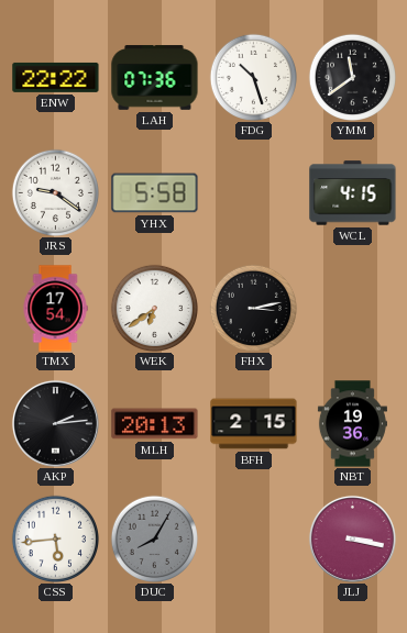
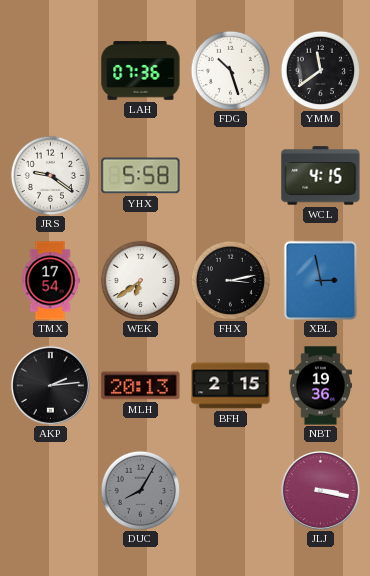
ENW: 22:22 -> none
XBL: none -> 2:58
CSS: 5:44 -> none
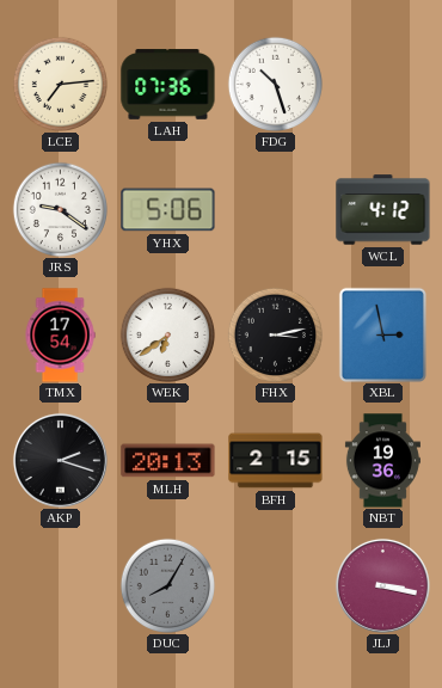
LCE: none -> 7:14
YMM: 11:39 -> none
YHX: 5:58 -> 5:06
WCL: 4:15 -> 4:12
AKP: 2:14 -> 2:18
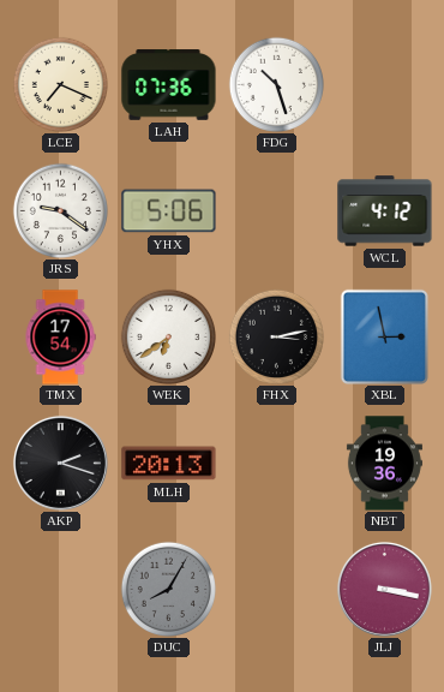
LCE: 7:14 -> 7:19
BFH: 2:15 -> none
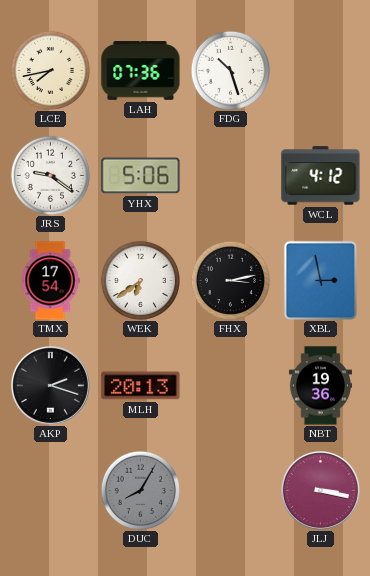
LCE: 7:19 -> 7:43
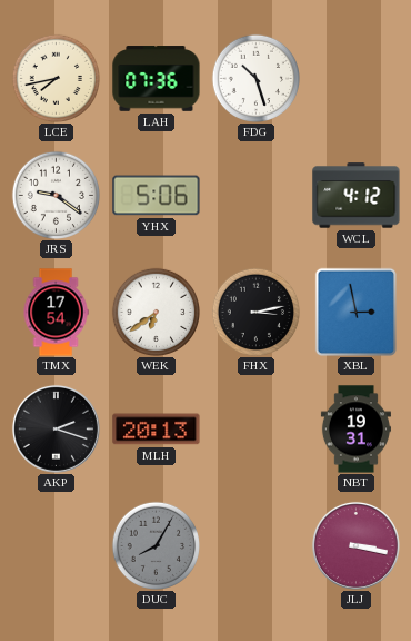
NBT: 19:36 -> 19:31
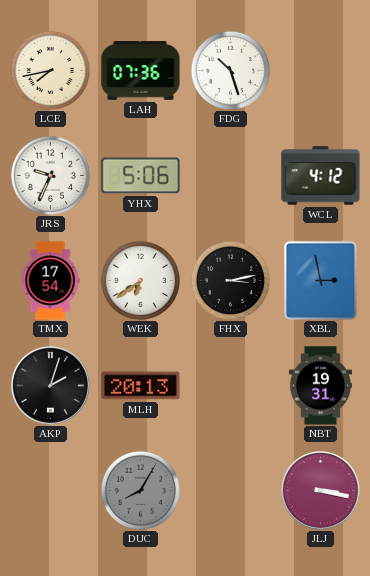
JRS: 9:21 -> 9:34
AKP: 2:18 -> 2:03
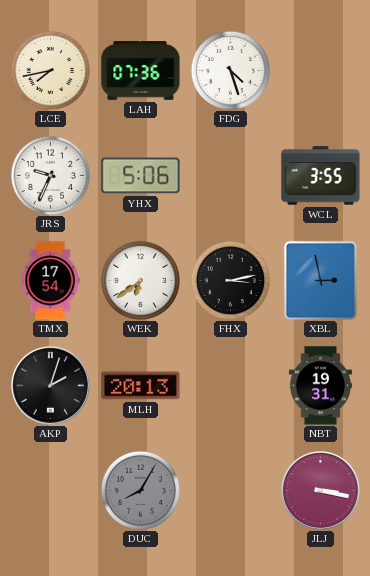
FDG: 10:27 -> 4:27
WCL: 4:12 -> 3:55
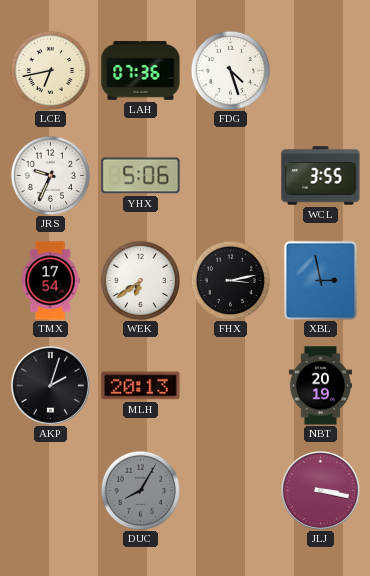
LCE: 7:43 -> 6:43
NBT: 19:31 -> 20:19
